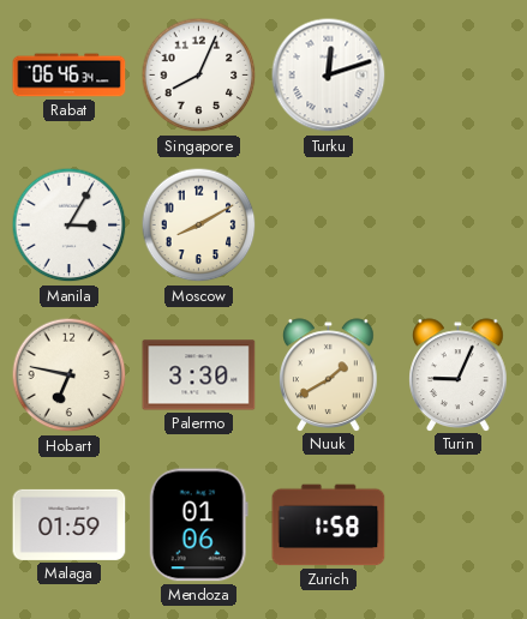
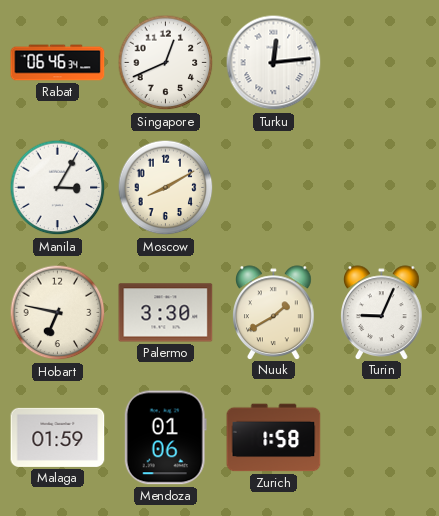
Singapore: 8:04 -> 12:41
Turku: 12:12 -> 12:14
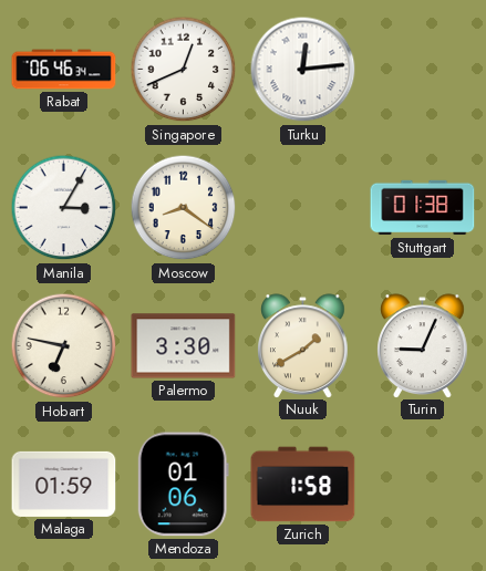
Moscow: 8:10 -> 8:21
Stuttgart: none -> 01:38
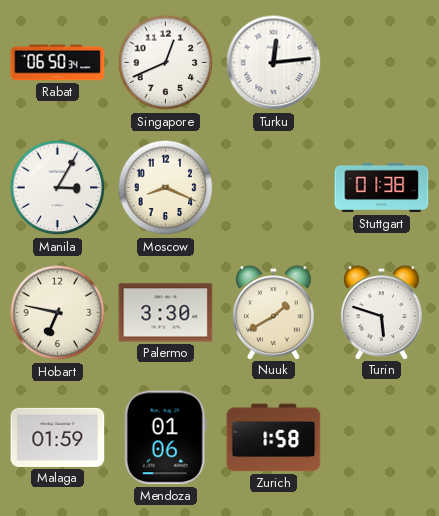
Rabat: 06:46 -> 06:50
Moscow: 8:21 -> 8:19
Turin: 9:04 -> 5:48
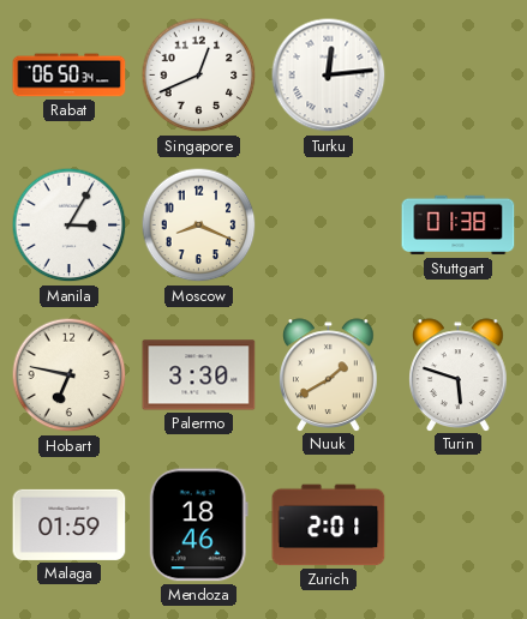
Mendoza: 01:06 -> 18:46
Zurich: 1:58 -> 2:01
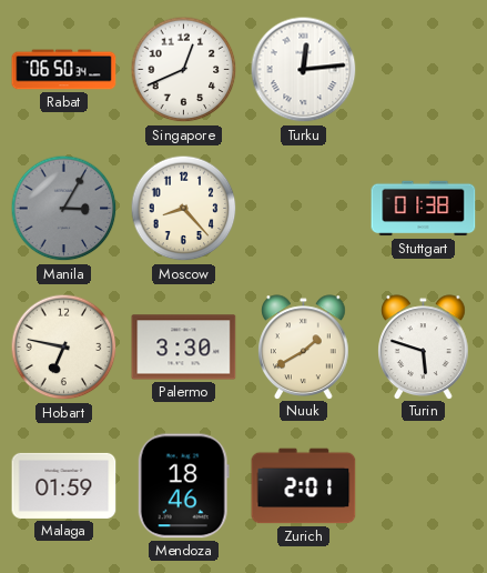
Manila dial: white -> grey
Moscow: 8:19 -> 8:23
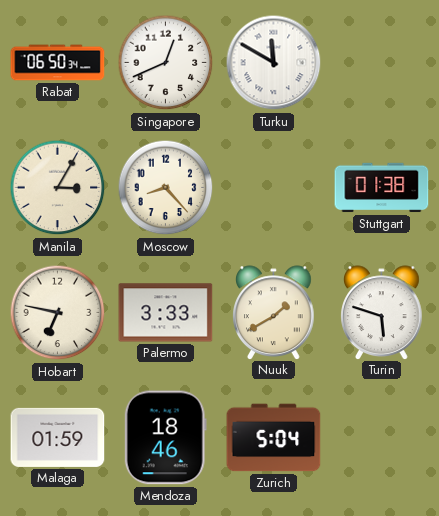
Turku: 12:14 -> 11:50
Manila dial: grey -> cream
Palermo: 3:30 -> 3:33
Zurich: 2:01 -> 5:04
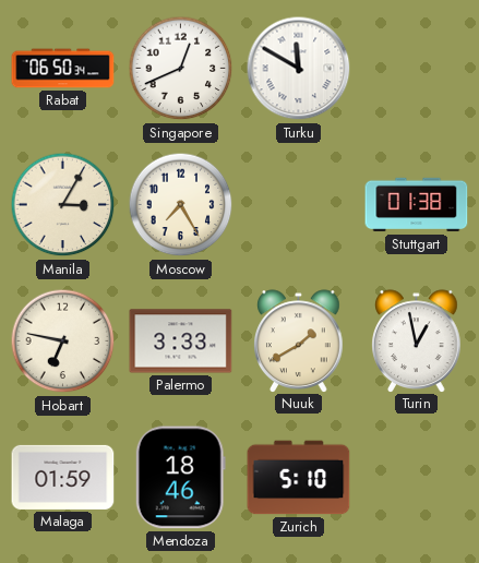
Moscow: 8:23 -> 7:25
Turin: 5:48 -> 12:58
Zurich: 5:04 -> 5:10
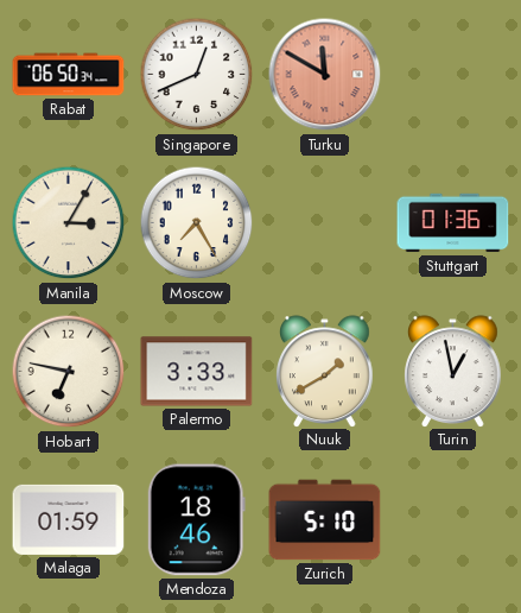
Turku dial: white -> salmon
Stuttgart: 01:38 -> 01:36
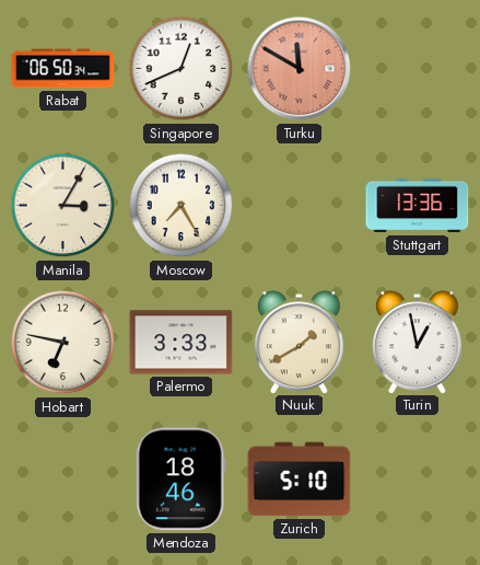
Stuttgart: 01:36 -> 13:36
Malaga: 01:59 -> none
